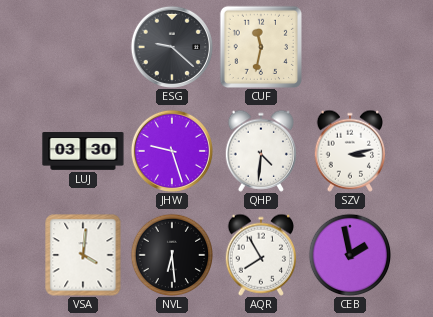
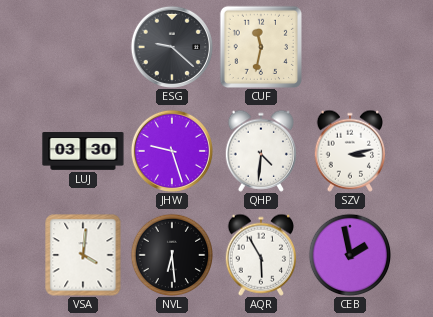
AQR: 7:55 -> 5:55
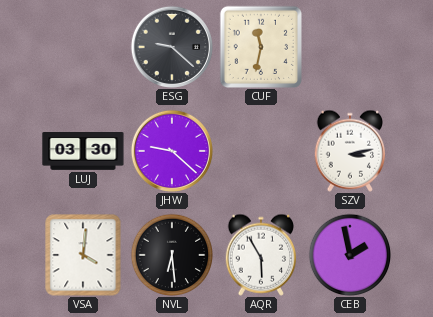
JHW: 9:27 -> 9:22
QHP: 4:31 -> none
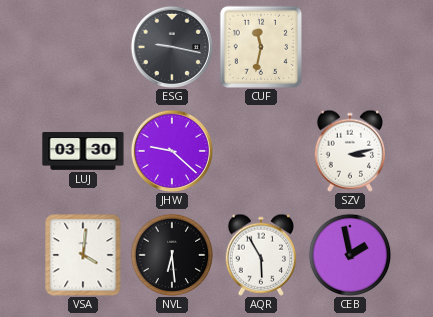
ESG: 9:22 -> 9:17
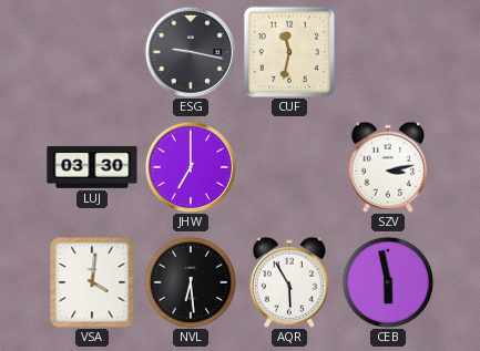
JHW: 9:22 -> 7:00
CEB: 1:58 -> 5:58
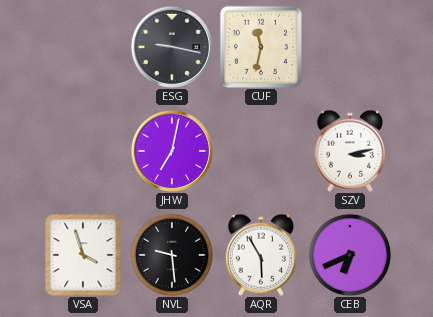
LUJ: 03:30 -> none
JHW: 7:00 -> 7:02
VSA: 4:01 -> 3:57
NVL: 6:29 -> 9:29
CEB: 5:58 -> 6:41
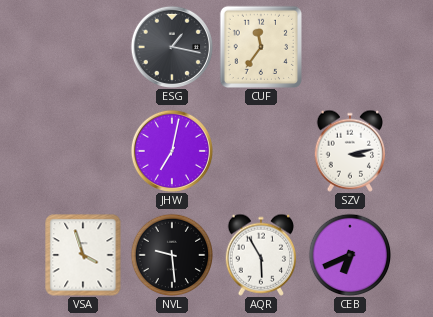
ESG: 9:17 -> 1:17
CUF: 11:32 -> 11:36
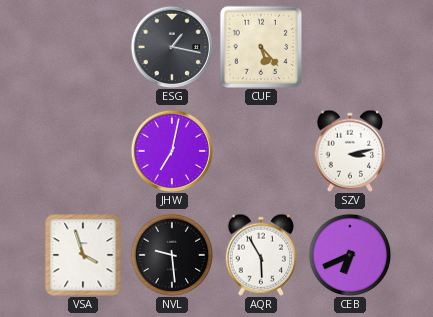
CUF: 11:36 -> 5:23
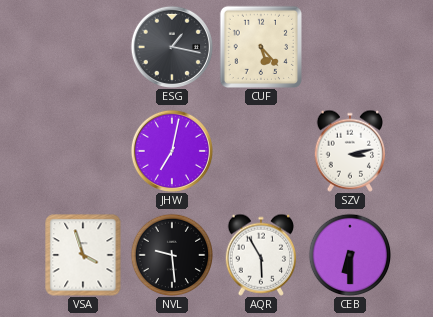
CEB: 6:41 -> 6:30
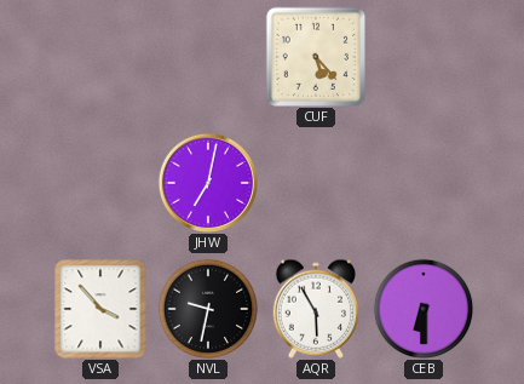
ESG: 1:17 -> none
SZV: 3:13 -> none
VSA: 3:57 -> 3:53
NVL: 9:29 -> 9:32
